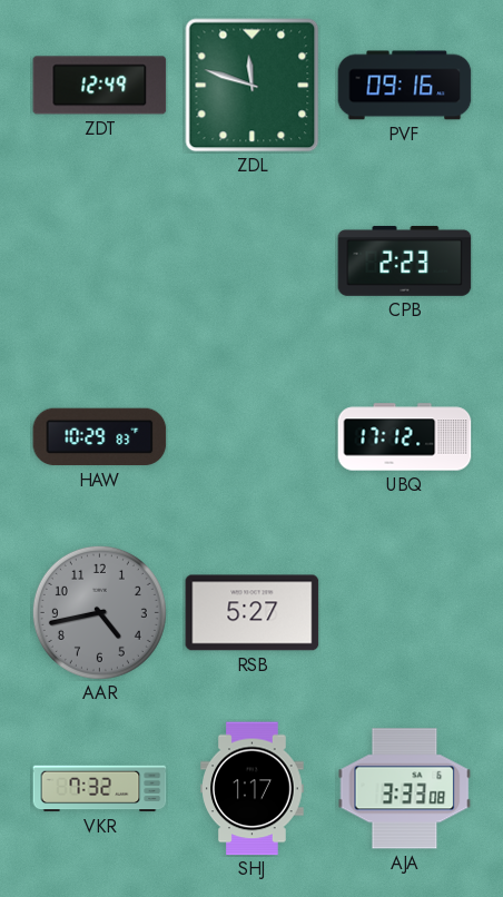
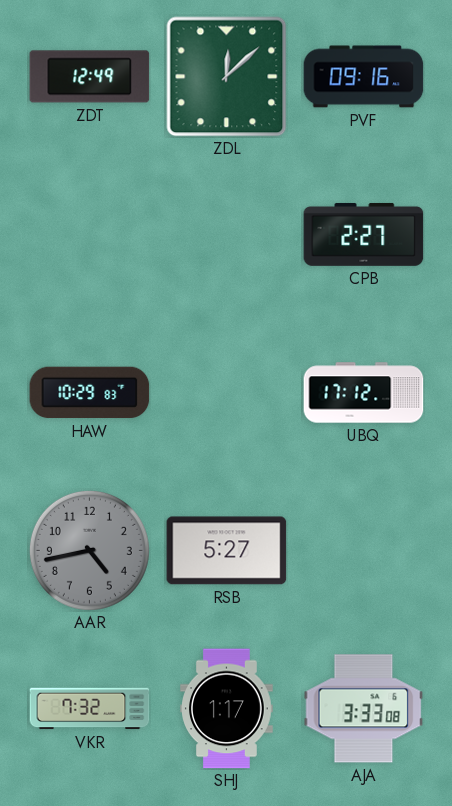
ZDL: 11:48 -> 12:08
CPB: 2:23 -> 2:27
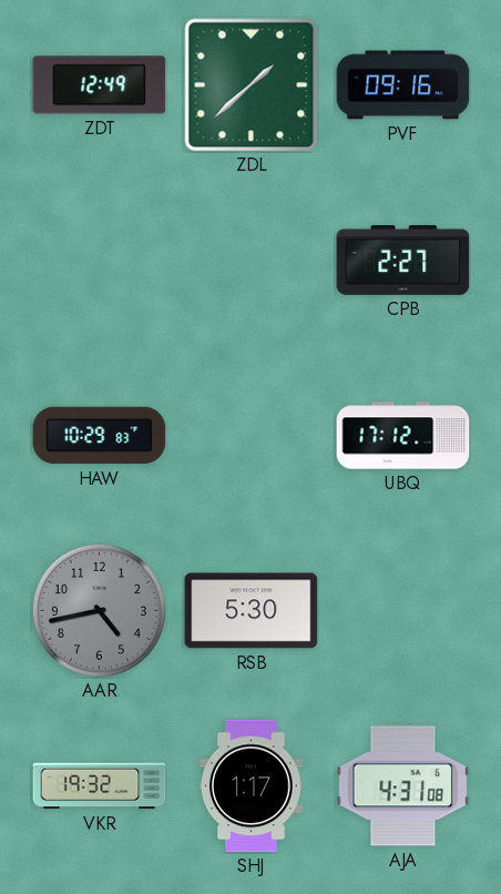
ZDL: 12:08 -> 1:38
RSB: 5:27 -> 5:30
VKR: 7:32 -> 19:32
AJA: 3:33 -> 4:31
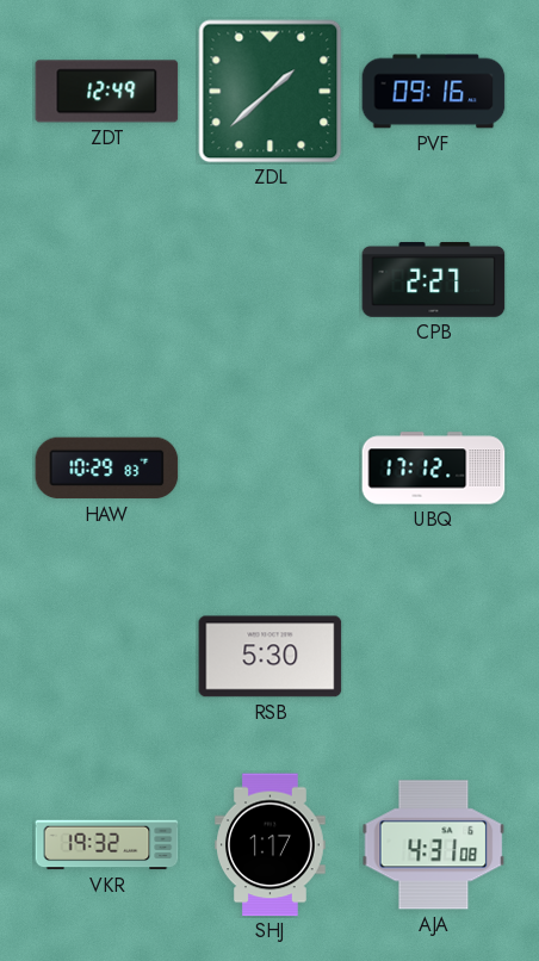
AAR: 4:43 -> none
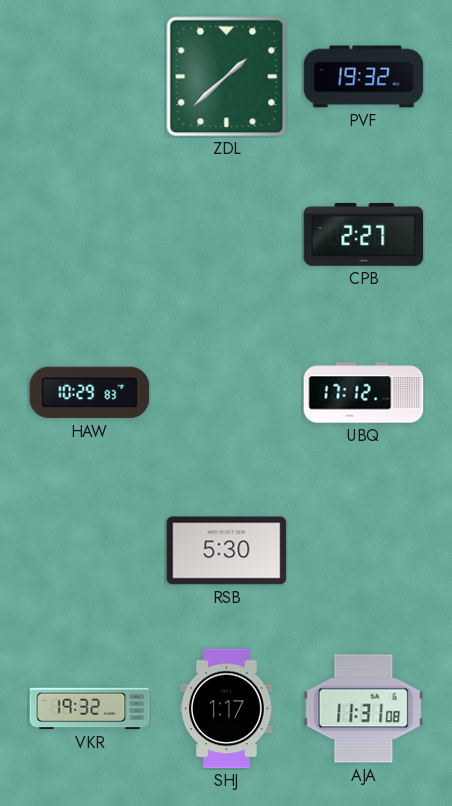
ZDT: 12:49 -> none
PVF: 09:16 -> 19:32
AJA: 4:31 -> 11:31
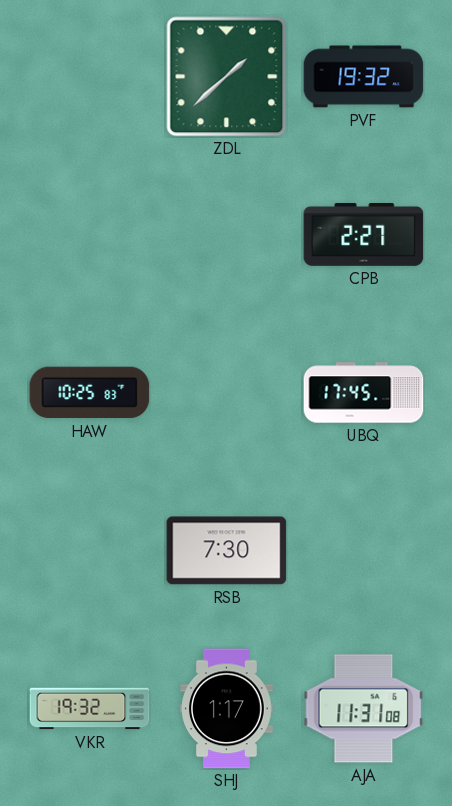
HAW: 10:29 -> 10:25
UBQ: 17:12 -> 17:45
RSB: 5:30 -> 7:30
